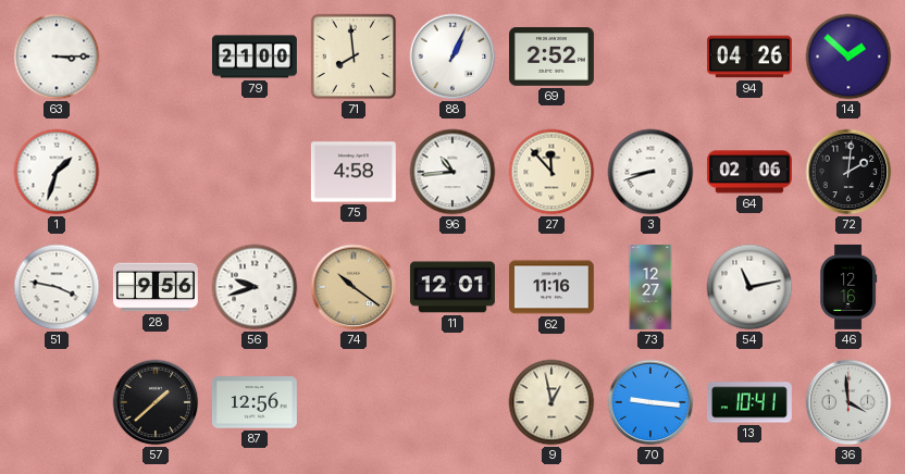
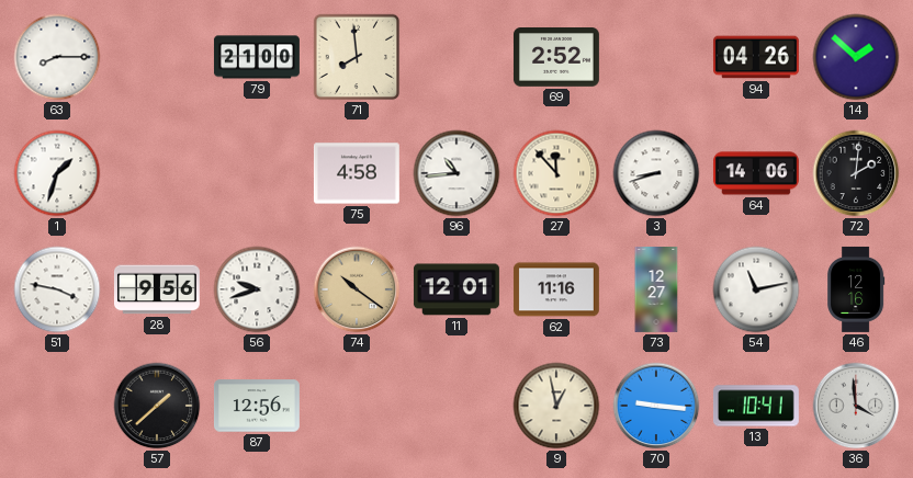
63: 3:15 -> 8:15
88: 1:04 -> none
64: 02:06 -> 14:06
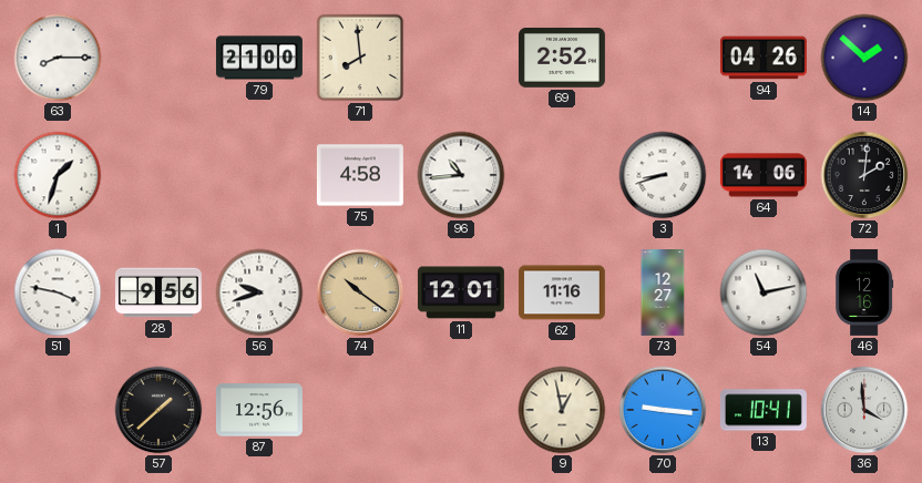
27: 11:53 -> none
